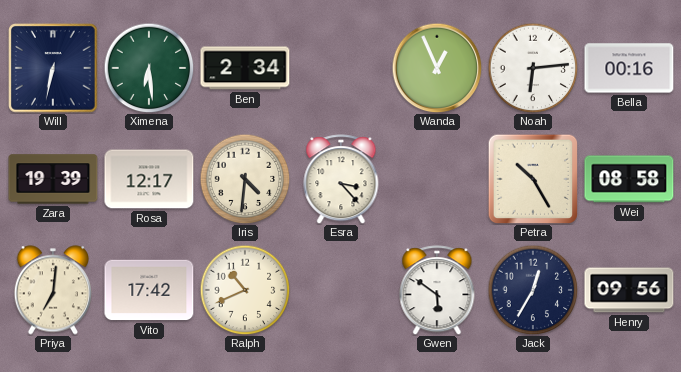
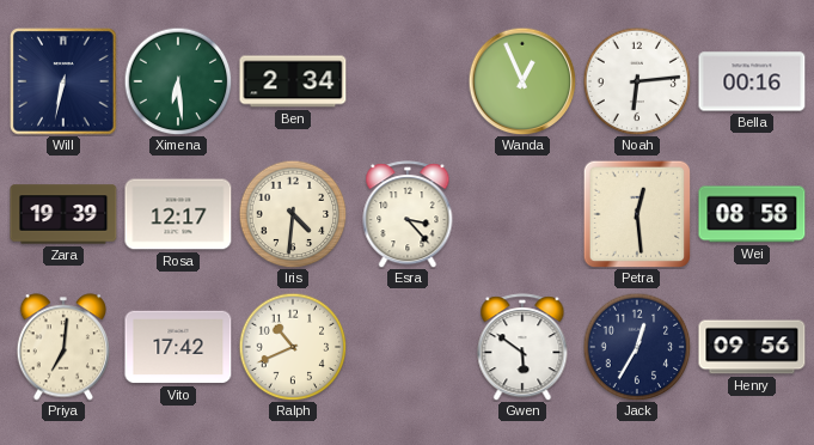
Petra: 10:25 -> 12:29
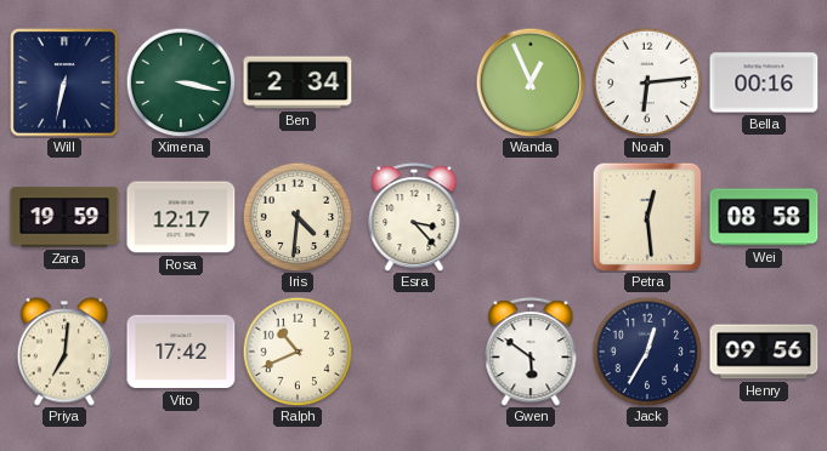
Ximena: 6:29 -> 3:17
Zara: 19:39 -> 19:59
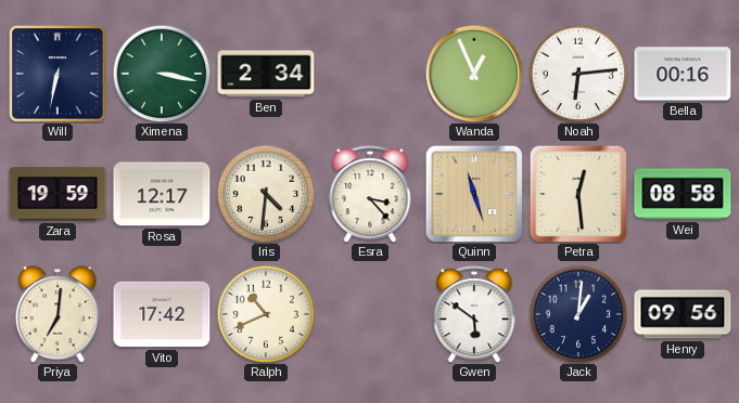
Quinn: none -> 11:27
Jack: 12:35 -> 1:01
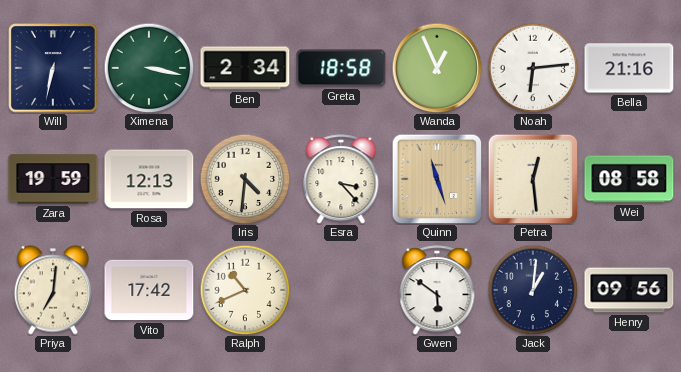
Greta: none -> 18:58
Bella: 00:16 -> 21:16
Rosa: 12:17 -> 12:13
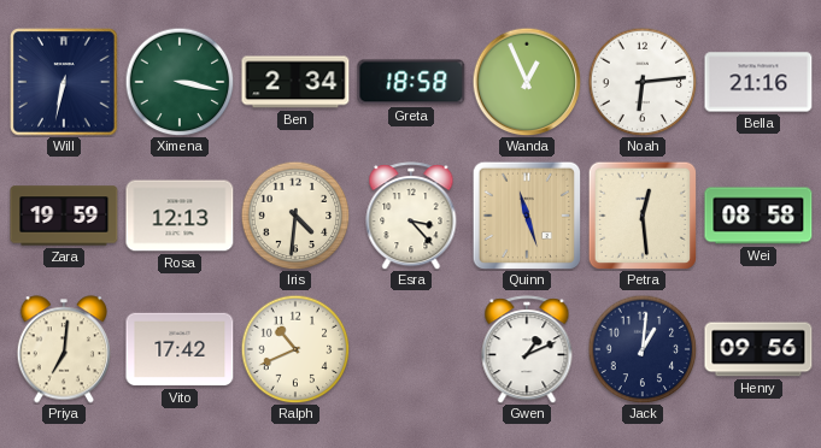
Gwen: 5:51 -> 1:11
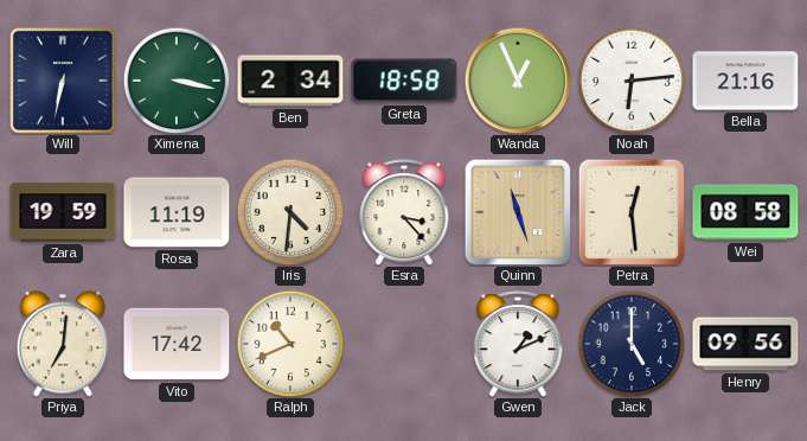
Rosa: 12:13 -> 11:19
Jack: 1:01 -> 5:00
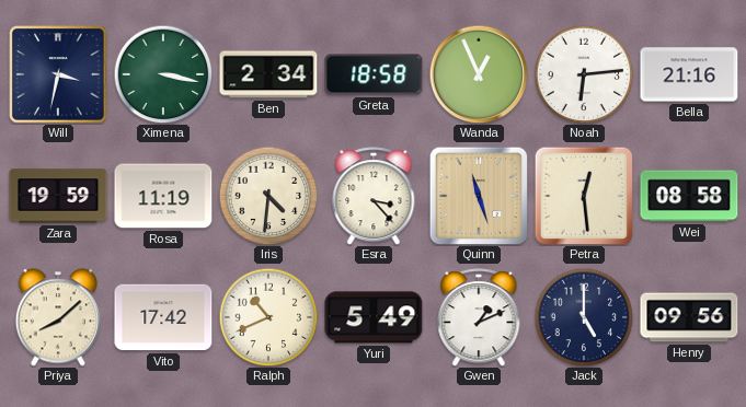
Will: 6:32 -> 3:32
Priya: 7:01 -> 8:08
Yuri: none -> 5:49
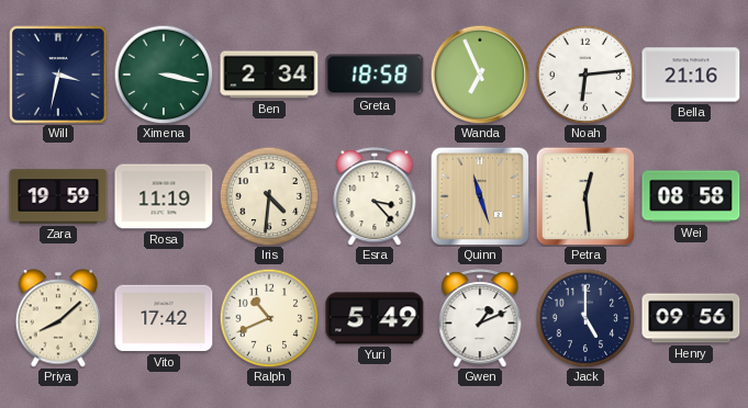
Wanda: 12:56 -> 6:56
